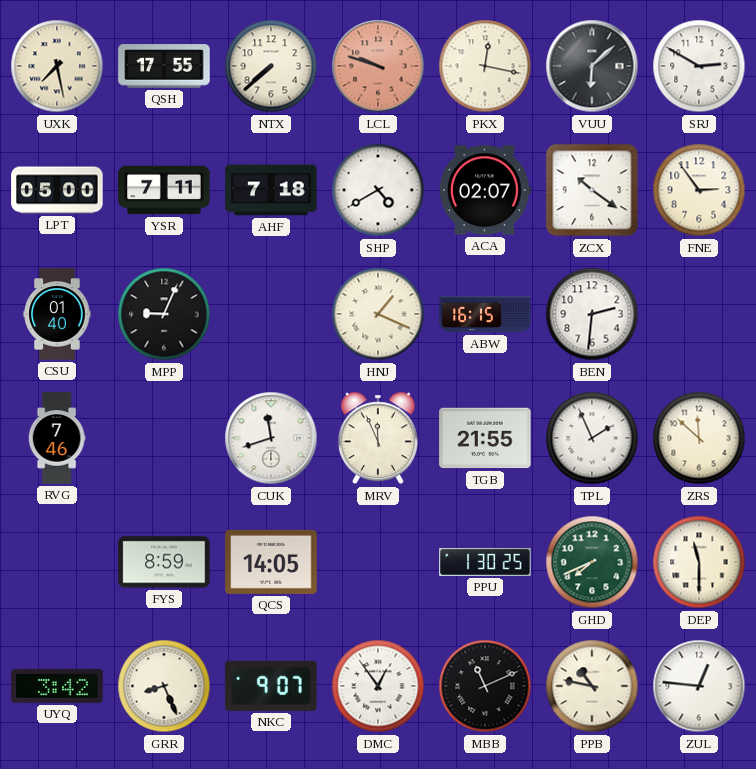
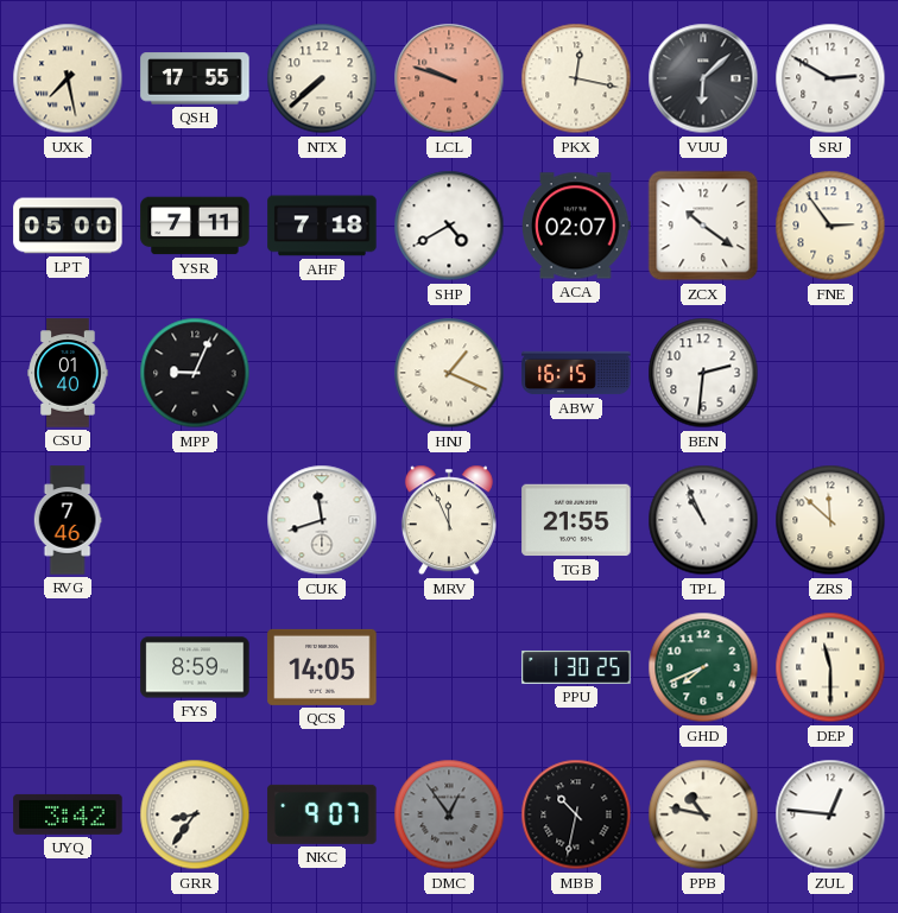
TPL: 1:56 -> 10:56
GRR: 8:26 -> 8:36
DMC dial: white -> grey
MBB: 11:11 -> 10:32
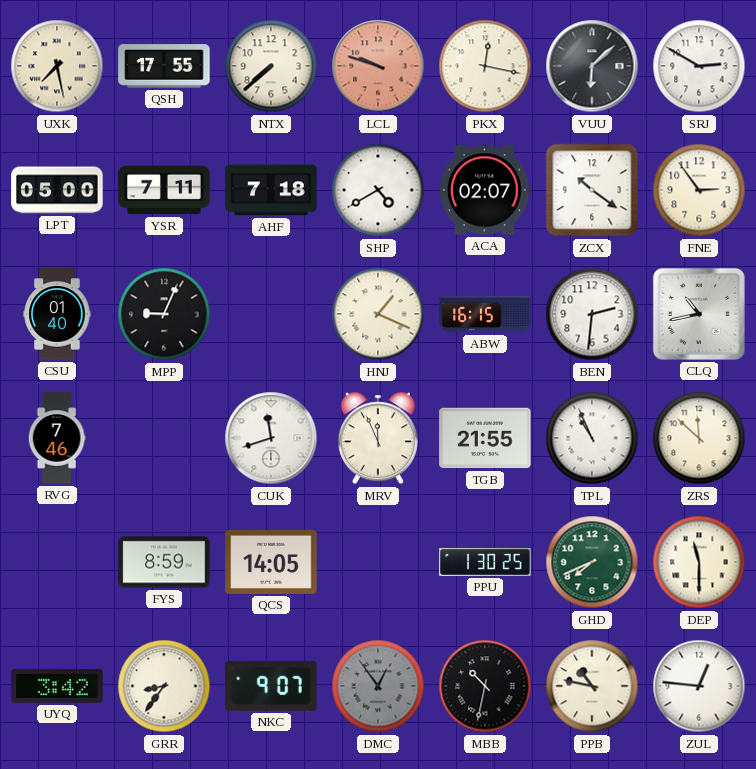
CLQ: none -> 10:43
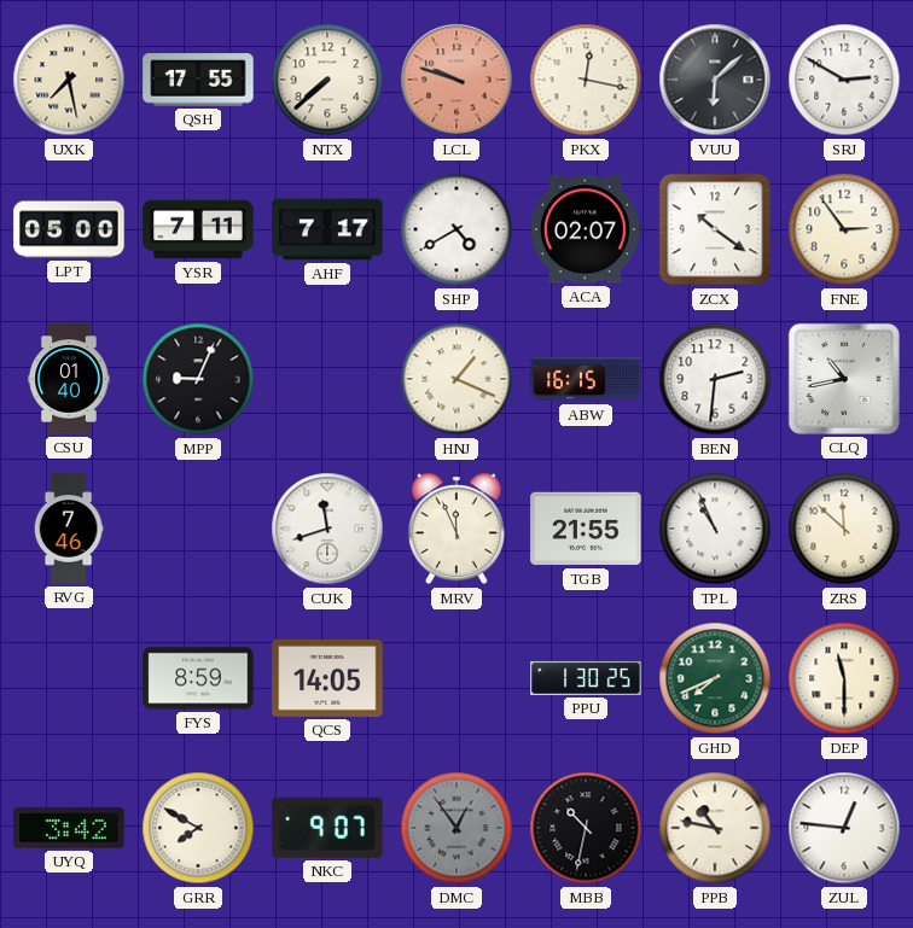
AHF: 7:18 -> 7:17
GRR: 8:36 -> 7:50
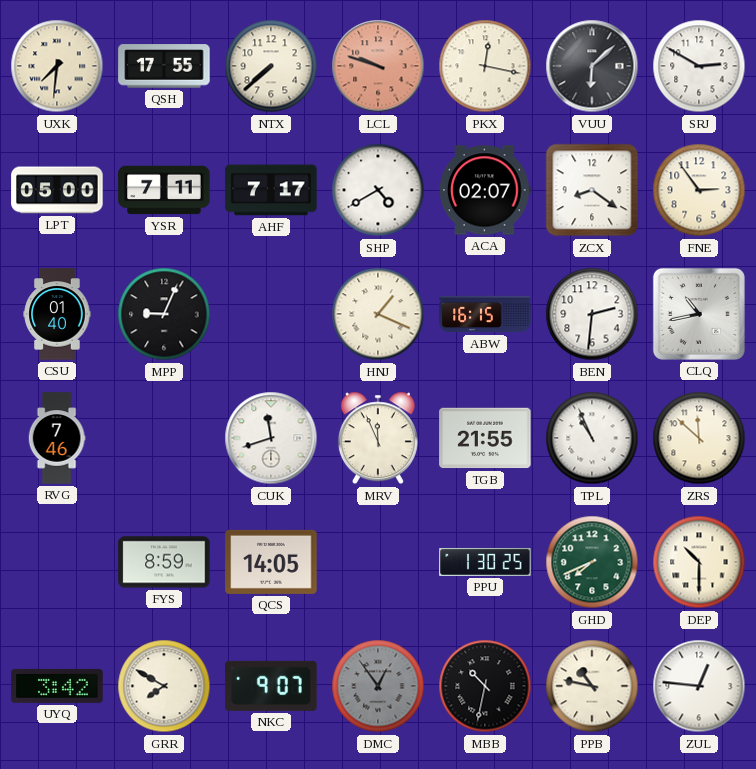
UXK: 7:28 -> 7:31
ZCX: 10:21 -> 8:21
DEP: 11:30 -> 10:30
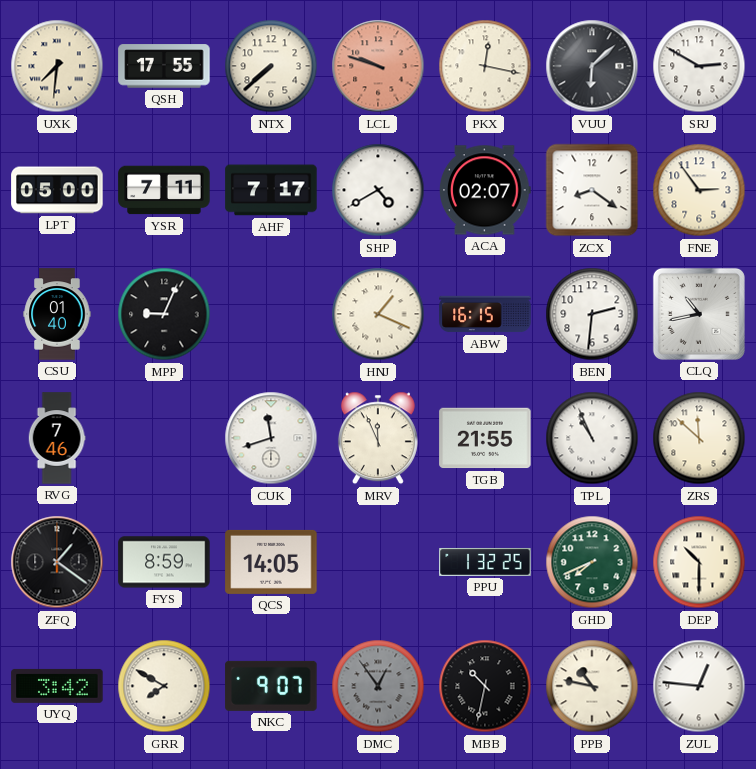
ZFQ: none -> 1:21
PPU: 1:30 -> 1:32
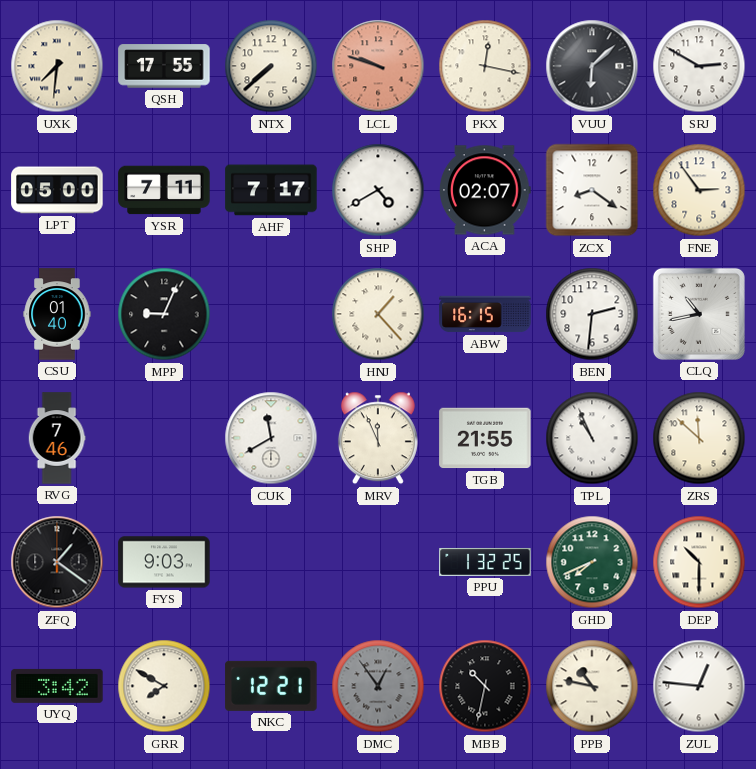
HNJ: 1:19 -> 1:23
CUK: 11:42 -> 11:40
FYS: 8:59 -> 9:03
QCS: 14:05 -> none
NKC: 9:07 -> 12:21
